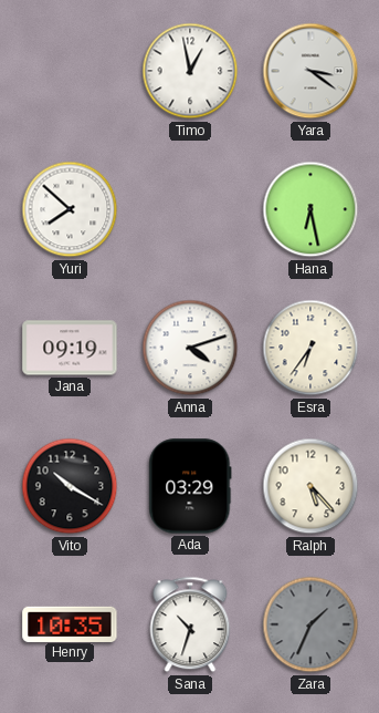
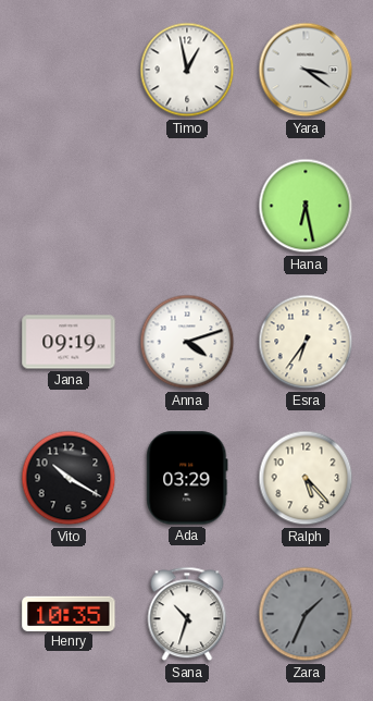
Yuri: 7:52 -> none
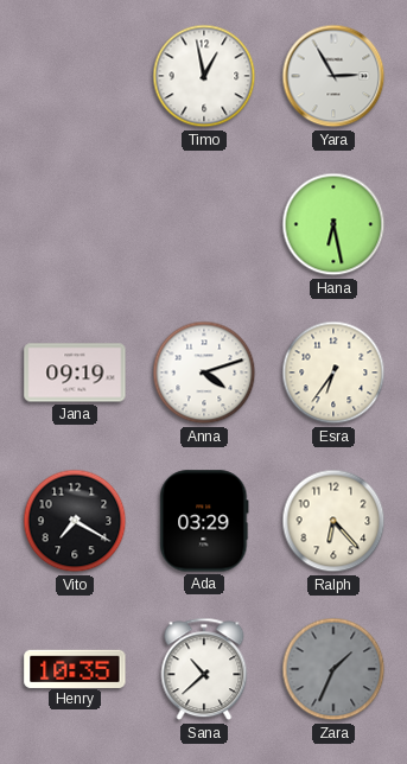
Yara: 3:21 -> 2:55
Vito: 10:20 -> 7:20
Ralph: 5:23 -> 6:23
Sana: 10:33 -> 10:38
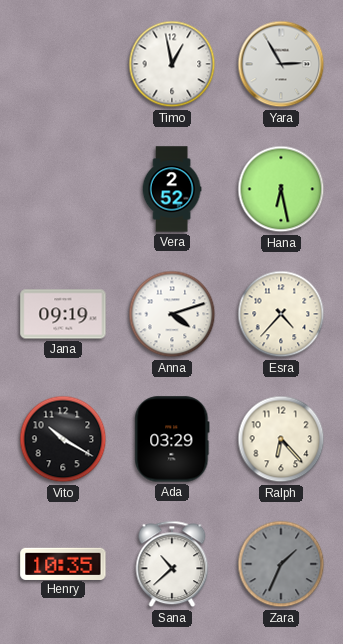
Vera: none -> 2:52
Esra: 6:36 -> 4:37
Vito: 7:20 -> 10:20
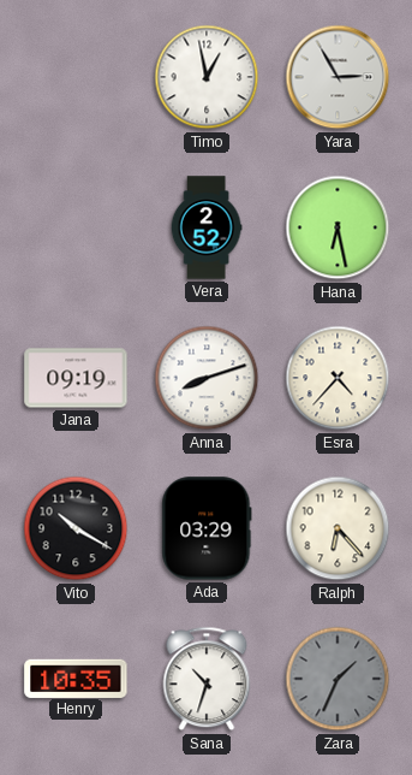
Anna: 4:12 -> 8:12
Sana: 10:38 -> 10:33
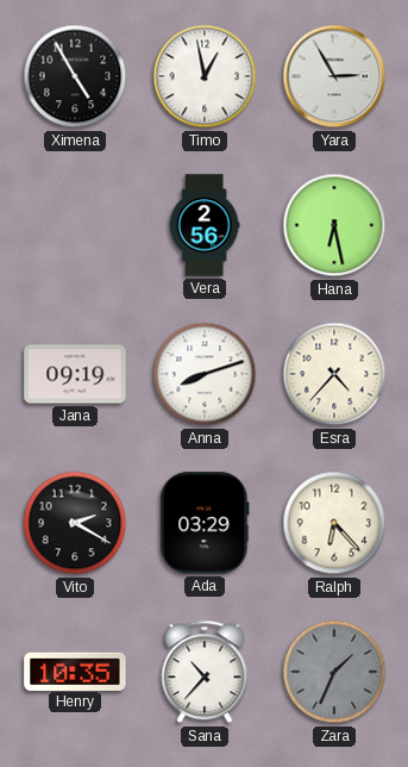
Ximena: none -> 4:55
Vera: 2:52 -> 2:56
Vito: 10:20 -> 2:20
Sana: 10:33 -> 10:37
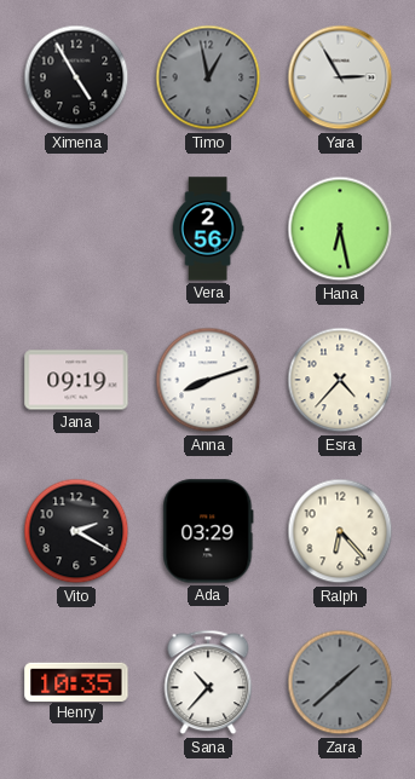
Timo dial: white -> grey
Zara: 1:34 -> 1:38
